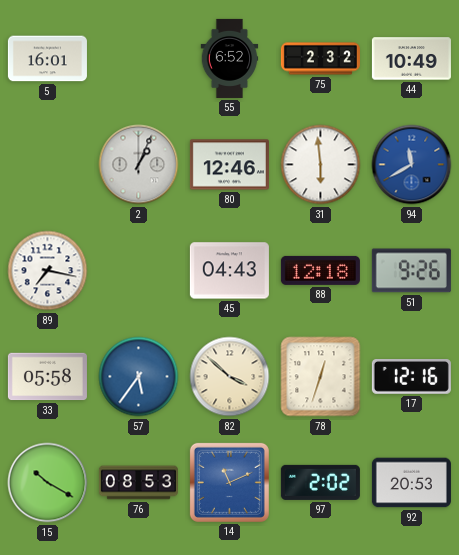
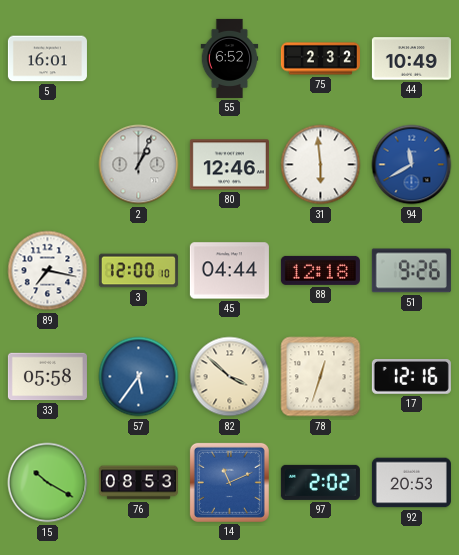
3: none -> 12:00
45: 04:43 -> 04:44
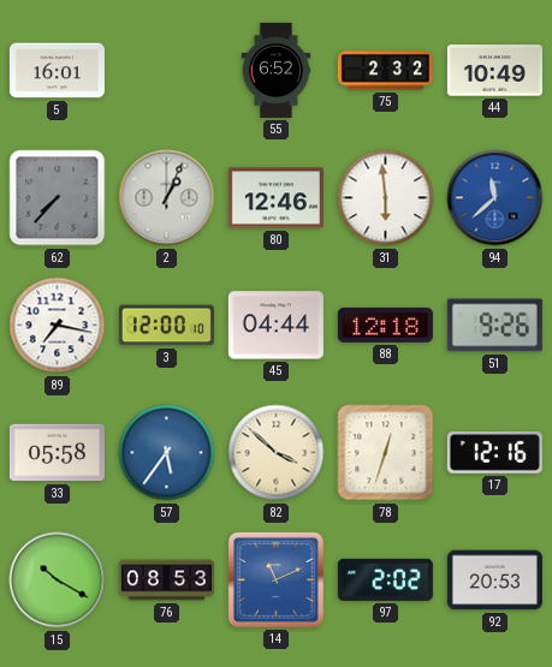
62: none -> 7:37
94: 11:40 -> 11:38
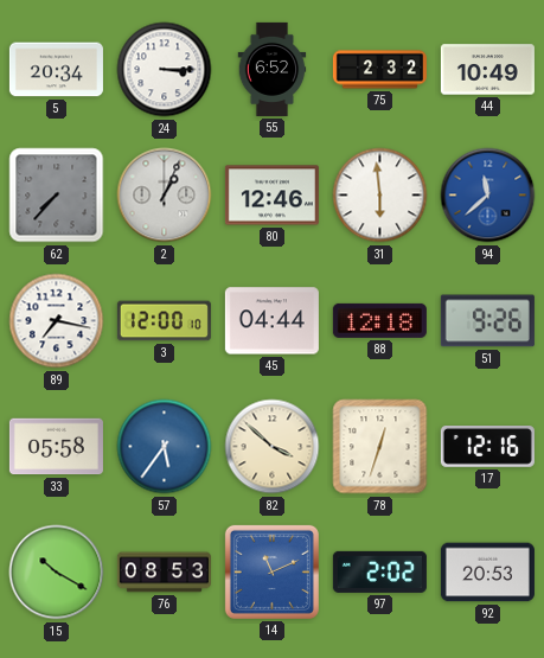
5: 16:01 -> 20:34
24: none -> 3:15
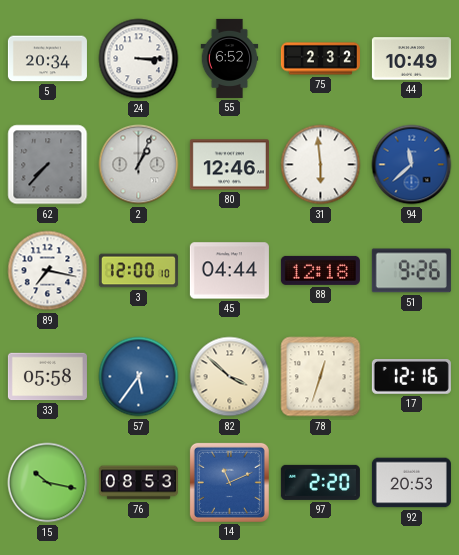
15: 10:20 -> 10:17
97: 2:02 -> 2:20
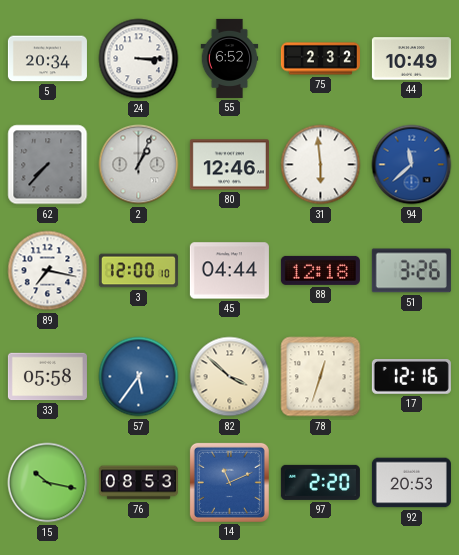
51: 9:26 -> 3:26
